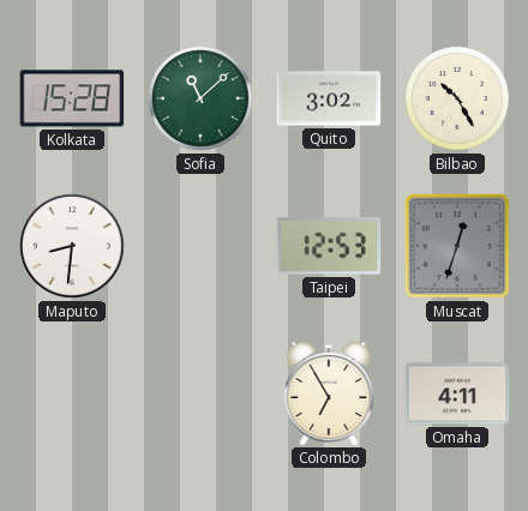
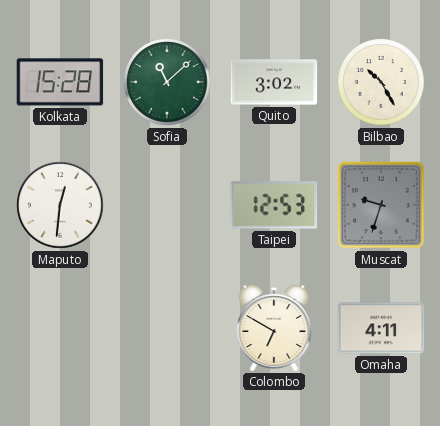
Maputo: 8:31 -> 12:31
Muscat: 12:33 -> 9:33
Colombo: 6:55 -> 6:50
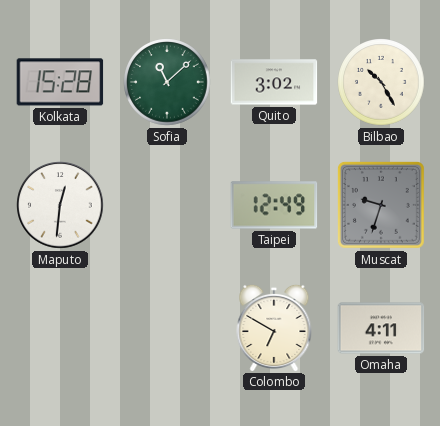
Taipei: 12:53 -> 12:49
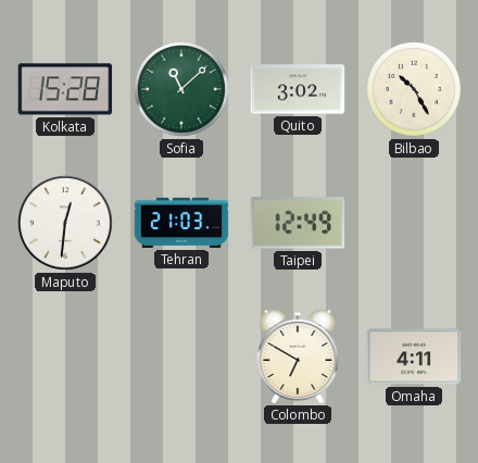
Tehran: none -> 21:03
Muscat: 9:33 -> none
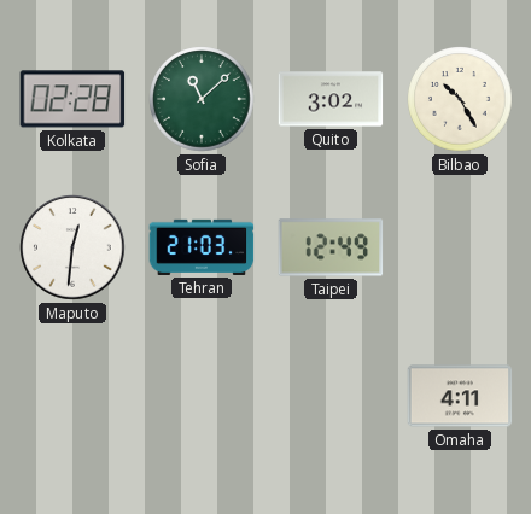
Kolkata: 15:28 -> 02:28
Colombo: 6:50 -> none
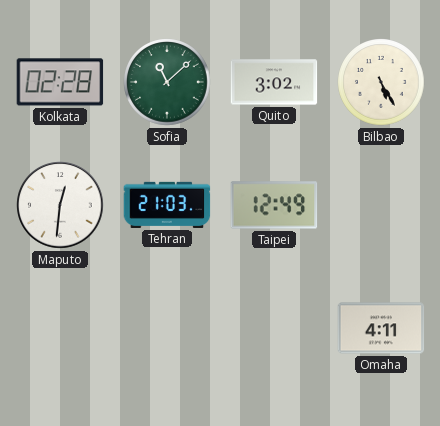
Bilbao: 10:25 -> 5:25
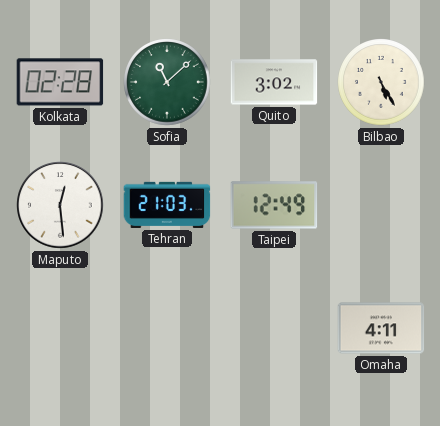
Maputo: 12:31 -> 12:29
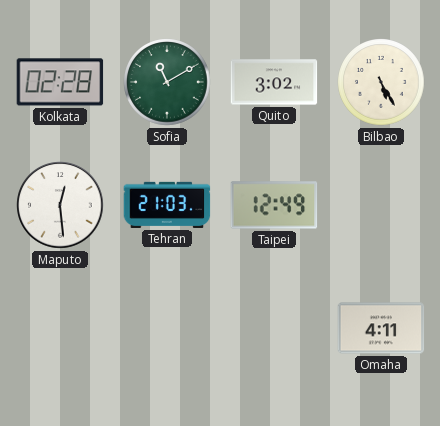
Sofia: 11:08 -> 11:10
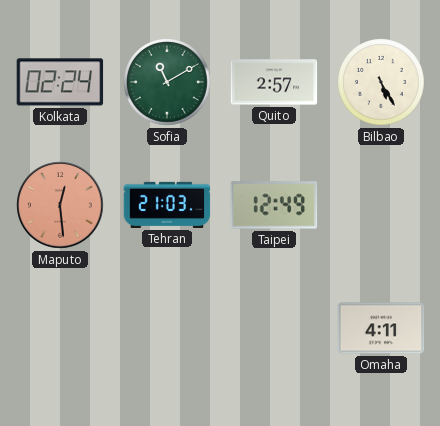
Kolkata: 02:28 -> 02:24
Quito: 3:02 -> 2:57
Maputo dial: white -> salmon
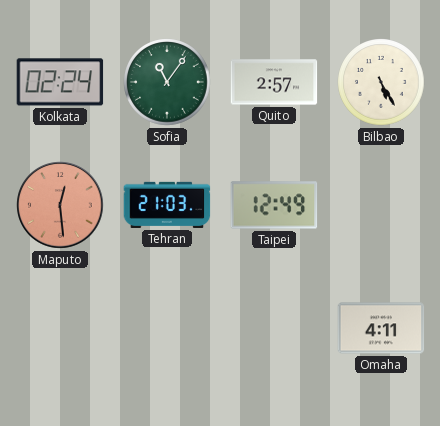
Sofia: 11:10 -> 11:06
